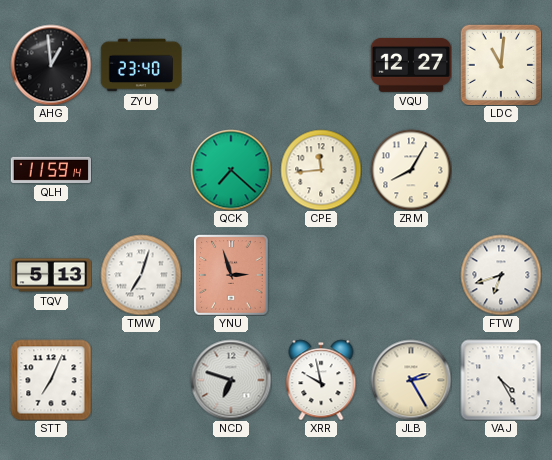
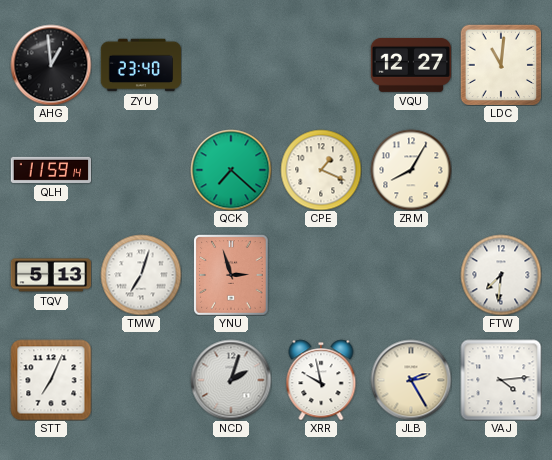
CPE: 11:44 -> 1:19
FTW: 6:42 -> 7:31
NCD: 6:48 -> 2:03
VAJ: 4:25 -> 4:14
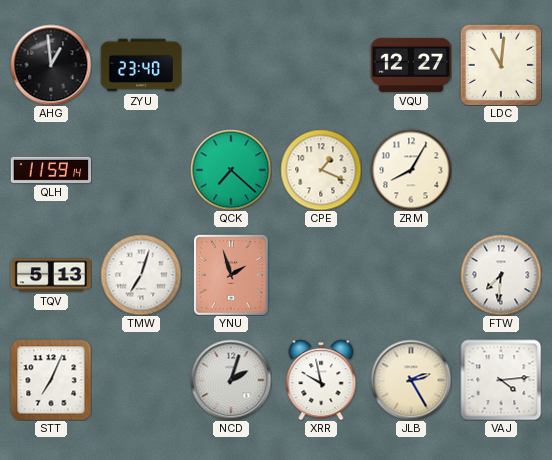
YNU: 2:57 -> 1:57
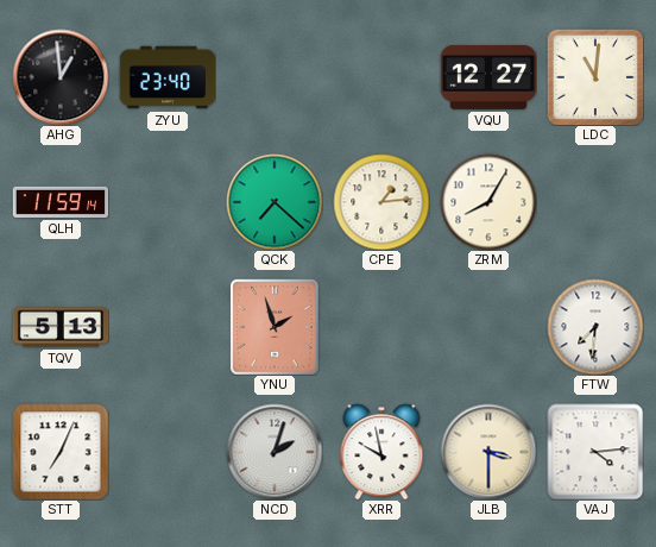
CPE: 1:19 -> 1:14
TMW: 7:03 -> none
JLB: 2:25 -> 3:30
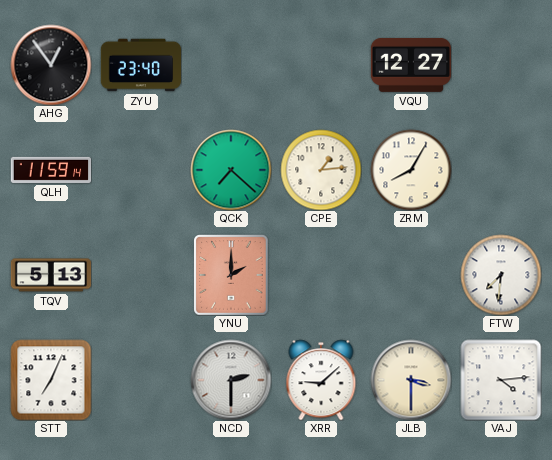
AHG: 12:59 -> 12:54
LDC: 11:01 -> none
YNU: 1:57 -> 2:00
NCD: 2:03 -> 2:30
XRR: 9:58 -> 9:08
